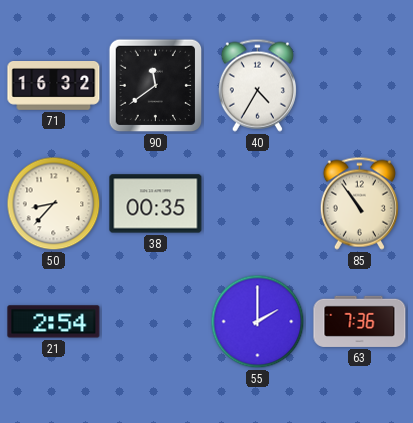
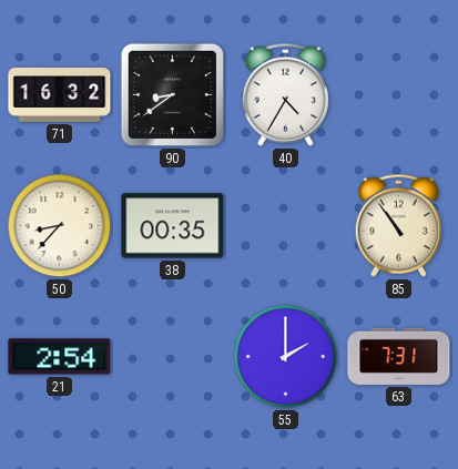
90: 11:39 -> 8:39
63: 7:36 -> 7:31
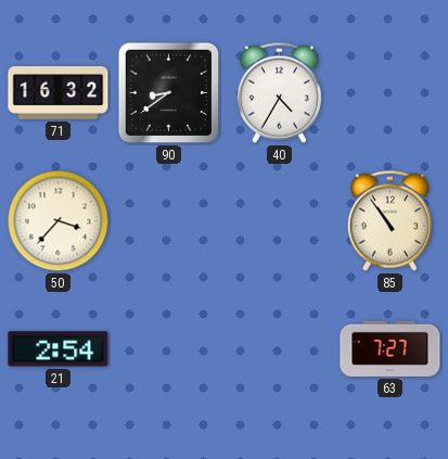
50: 8:37 -> 3:37
38: 00:35 -> none
55: 2:00 -> none
63: 7:31 -> 7:27
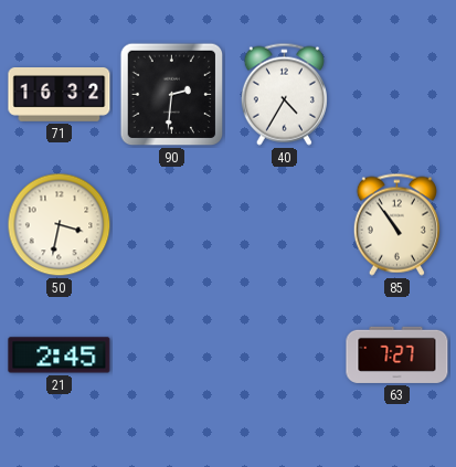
90: 8:39 -> 2:31
50: 3:37 -> 3:32
21: 2:54 -> 2:45
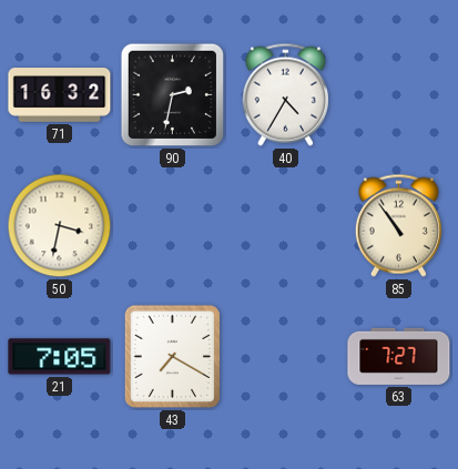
90: 2:31 -> 2:32
21: 2:45 -> 7:05
43: none -> 7:20
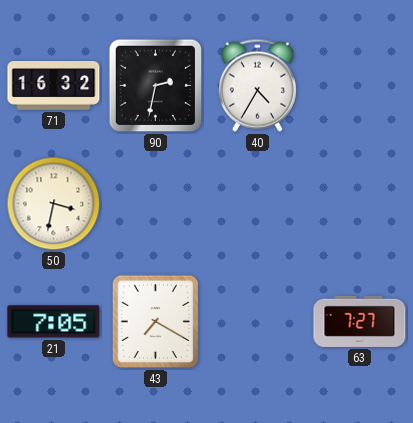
85: 10:54 -> none
